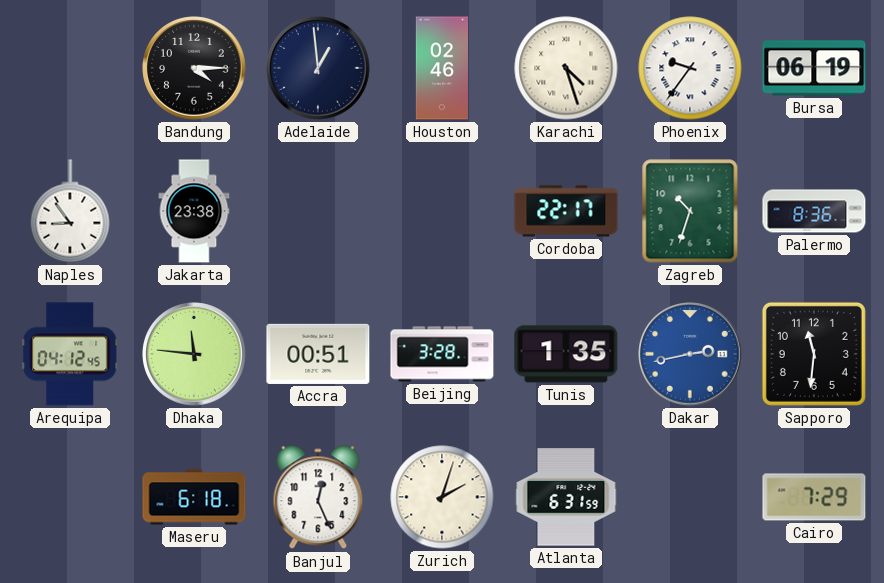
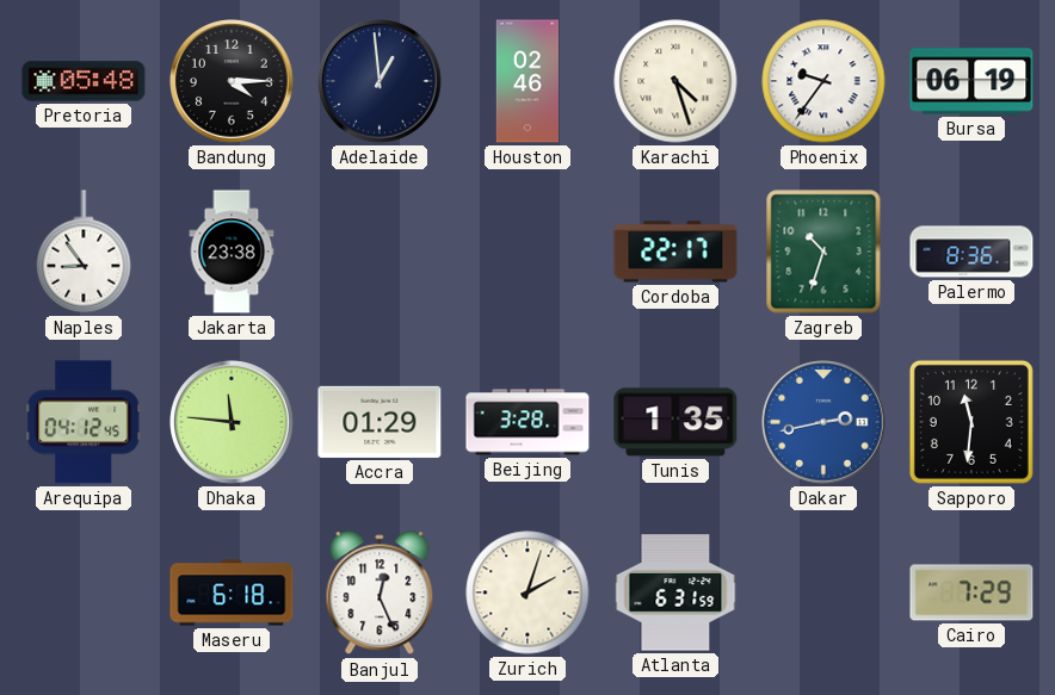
Pretoria: none -> 05:48
Accra: 00:51 -> 01:29
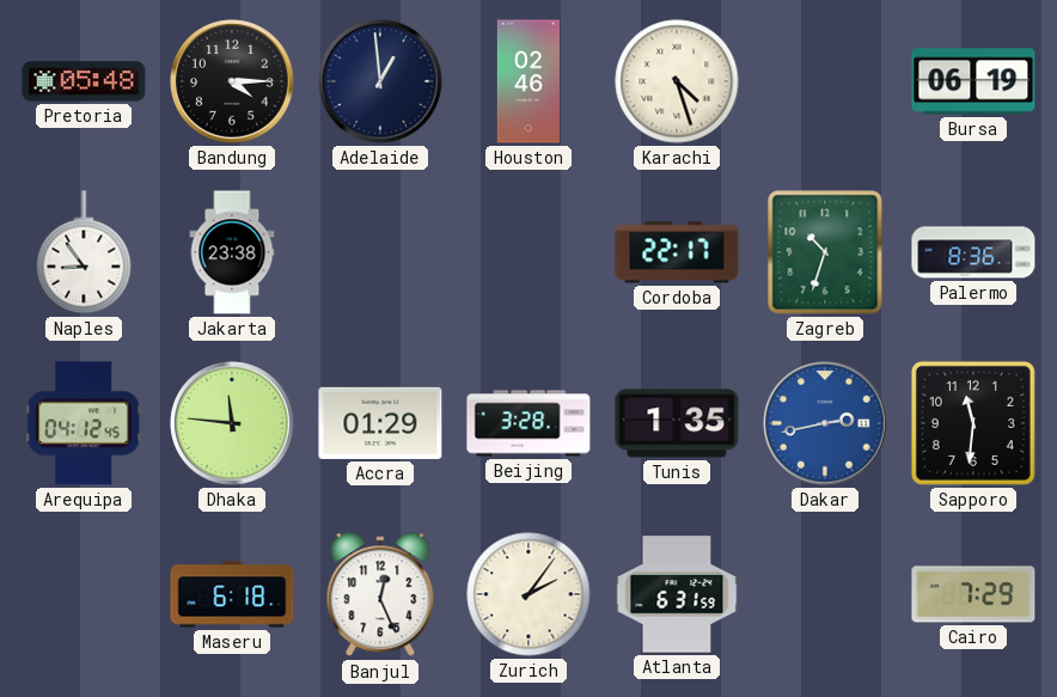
Phoenix: 9:36 -> none
Zurich: 2:03 -> 2:06
